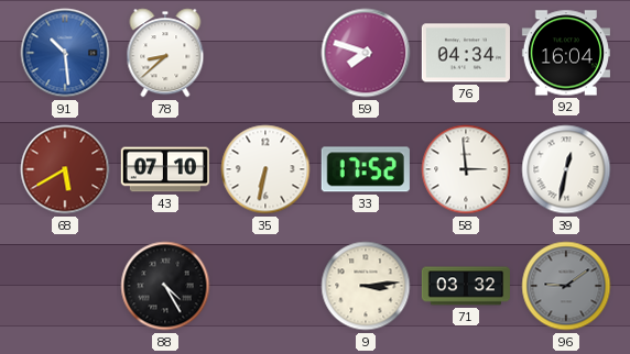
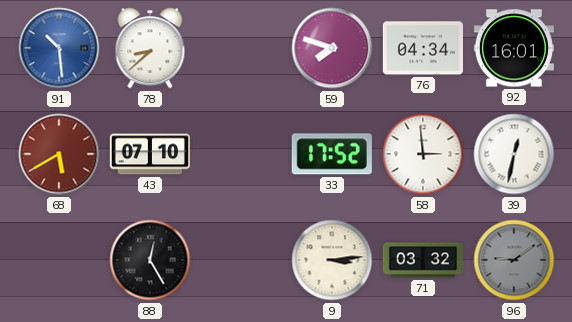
92: 16:04 -> 16:01
35: 6:32 -> none
88: 4:25 -> 12:25
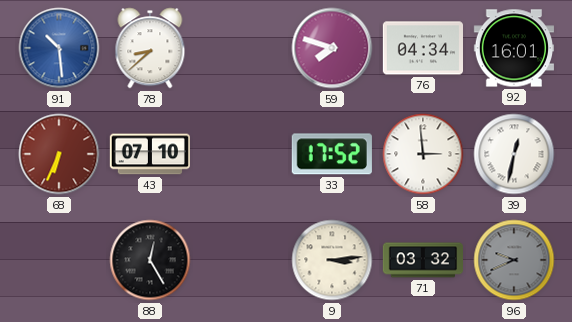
68: 5:40 -> 6:34
96: 9:09 -> 9:41
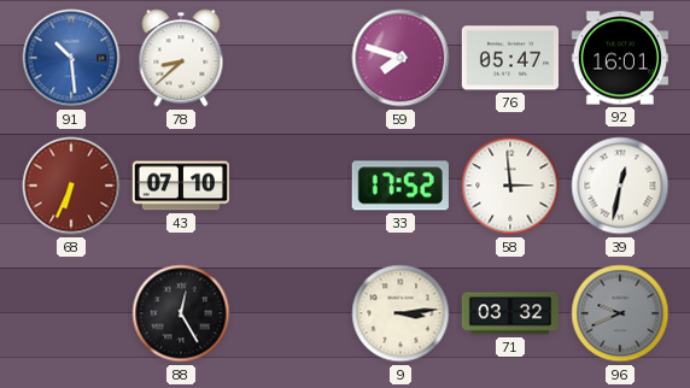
76: 04:34 -> 05:47
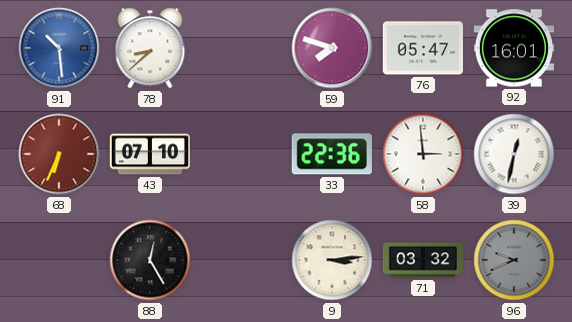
33: 17:52 -> 22:36
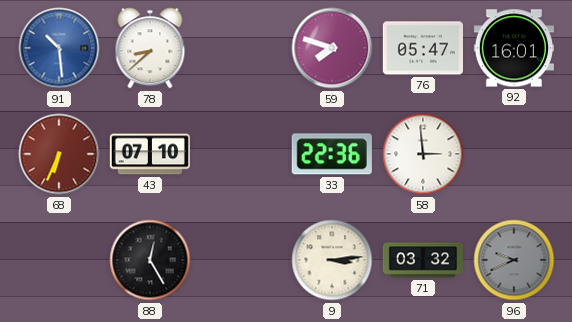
39: 12:32 -> none
